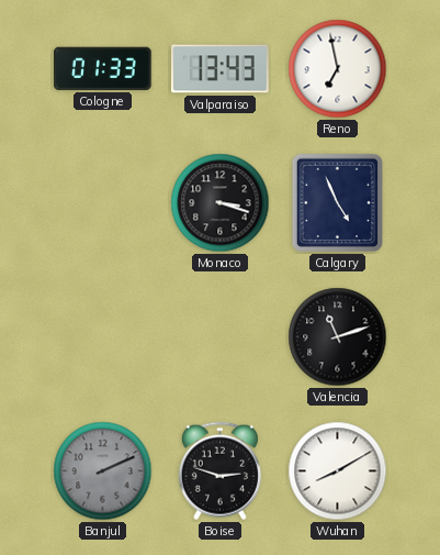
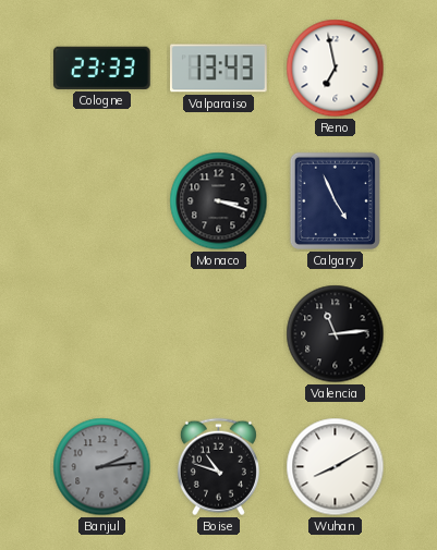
Cologne: 01:33 -> 23:33
Valencia: 11:12 -> 11:14
Banjul: 2:11 -> 2:14
Boise: 2:48 -> 10:48
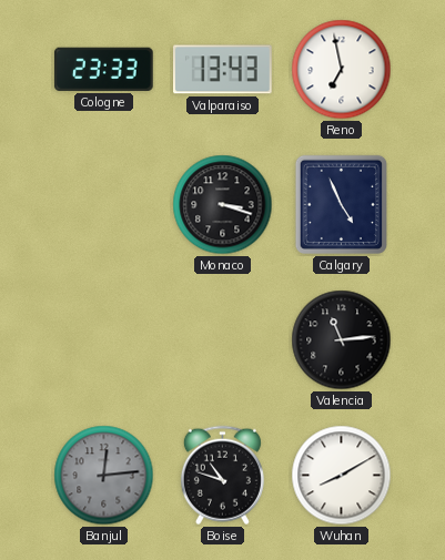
Banjul: 2:14 -> 12:14
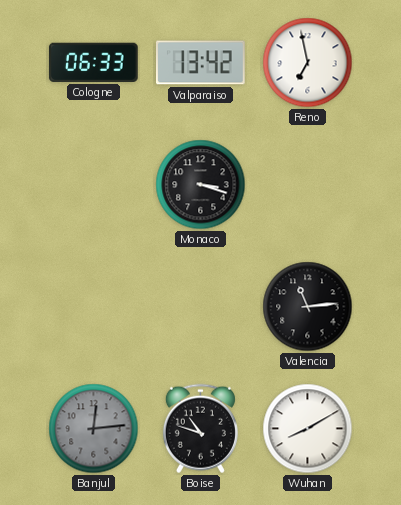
Cologne: 23:33 -> 06:33
Valparaiso: 13:43 -> 13:42
Calgary: 4:56 -> none
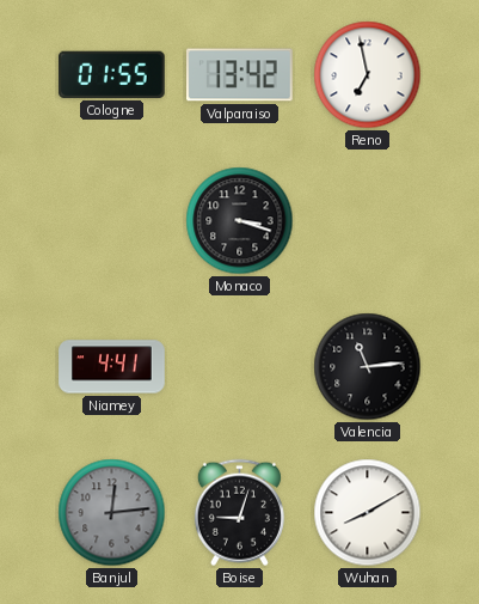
Cologne: 06:33 -> 01:55
Niamey: none -> 4:41
Boise: 10:48 -> 9:03
